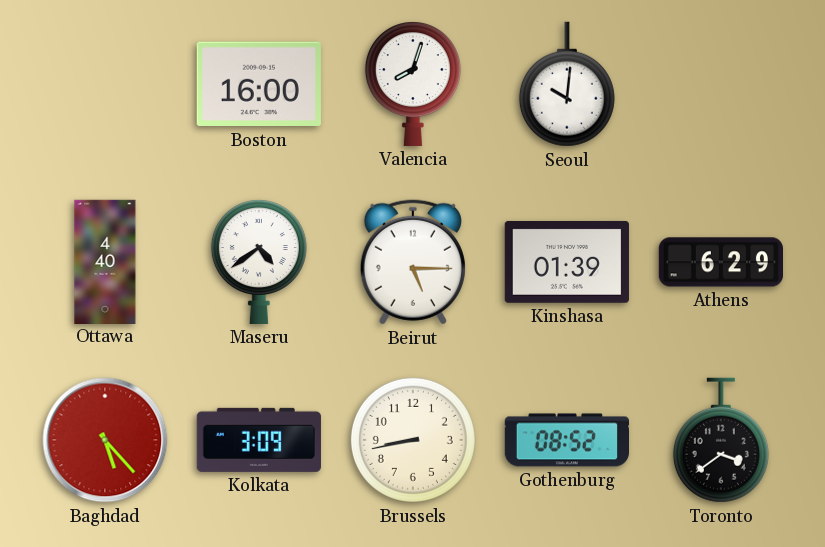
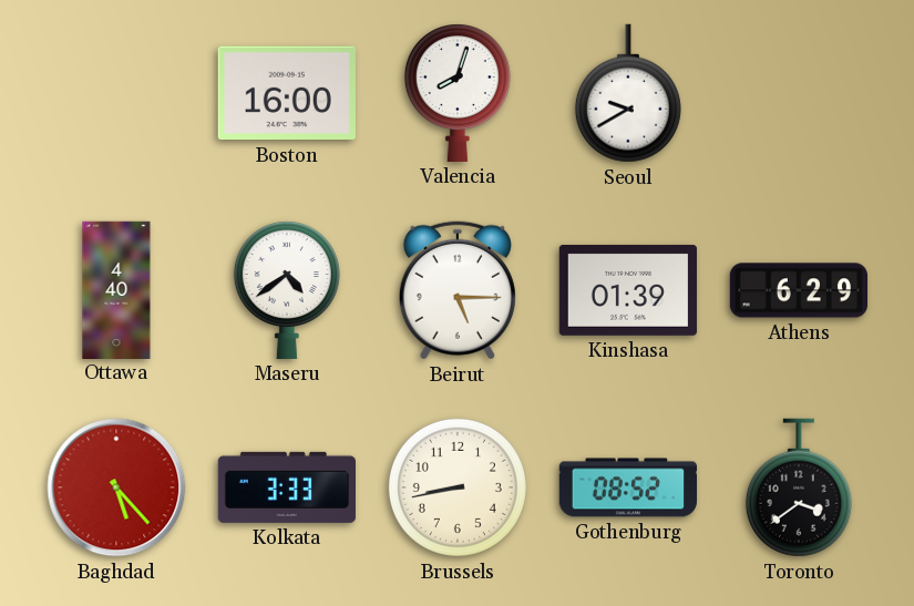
Seoul: 10:01 -> 9:40
Kolkata: 3:09 -> 3:33
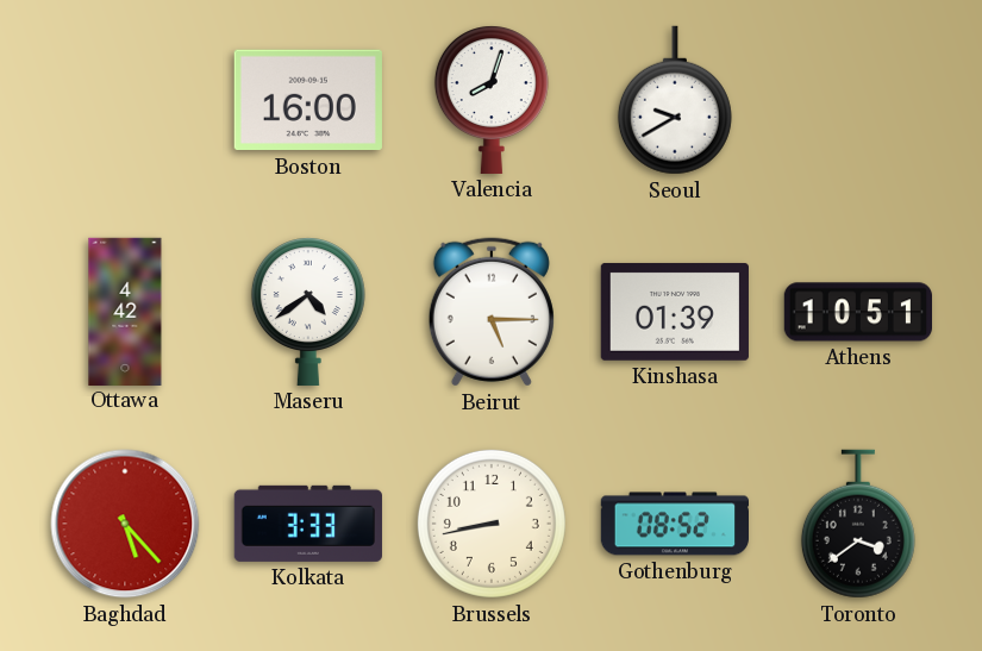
Ottawa: 4:40 -> 4:42
Athens: 6:29 -> 10:51
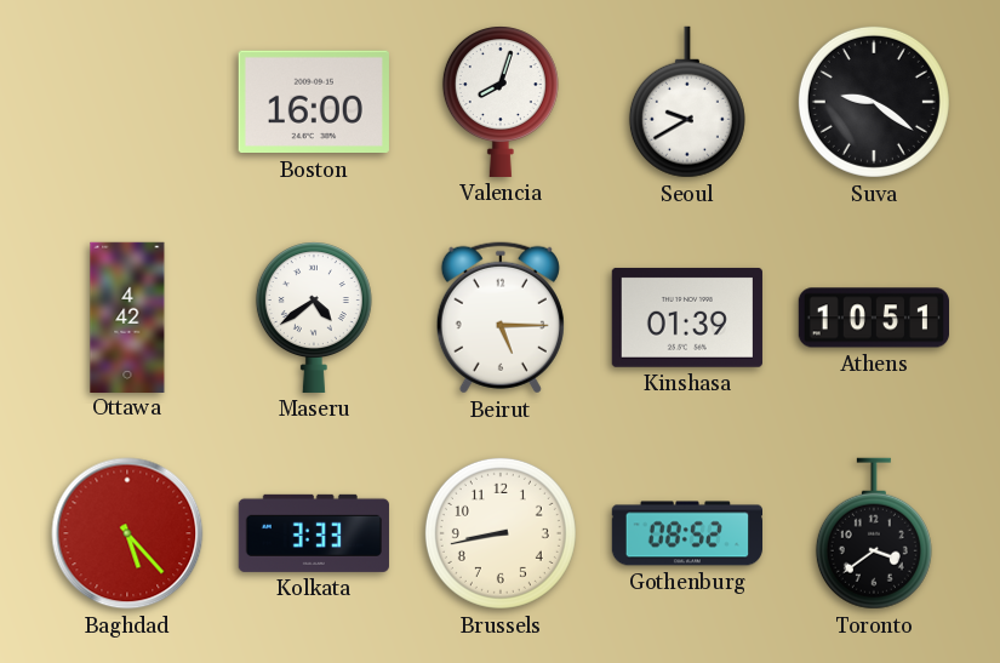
Suva: none -> 9:21
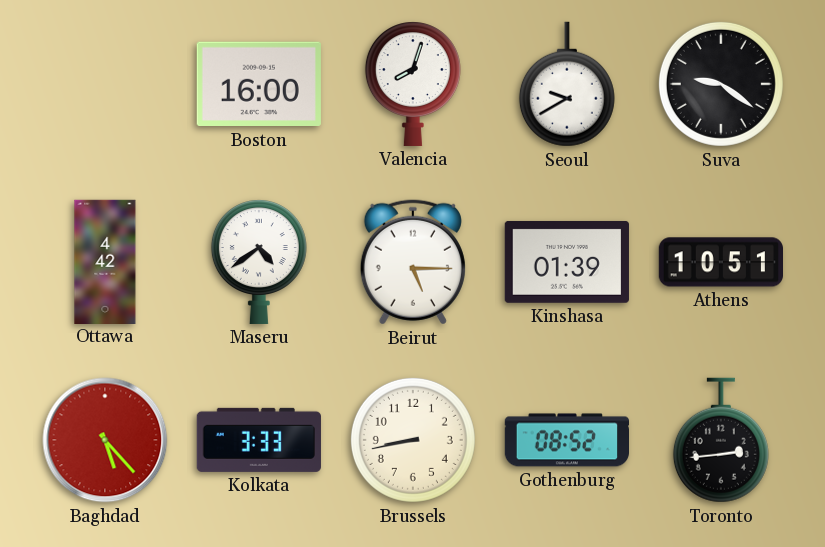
Toronto: 3:39 -> 2:44
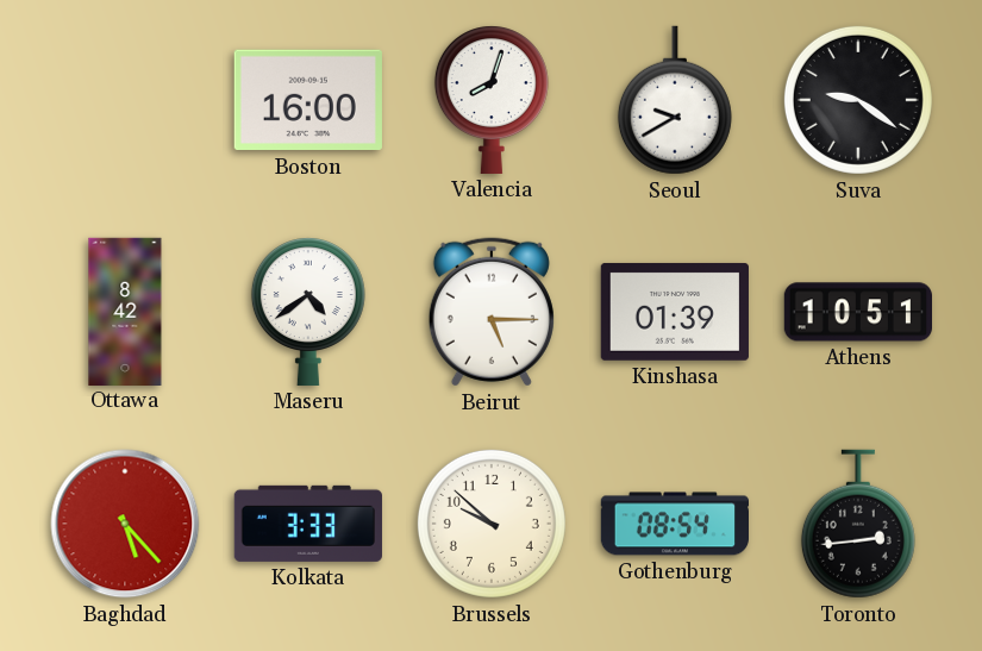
Ottawa: 4:42 -> 8:42
Brussels: 8:43 -> 9:52
Gothenburg: 08:52 -> 08:54
